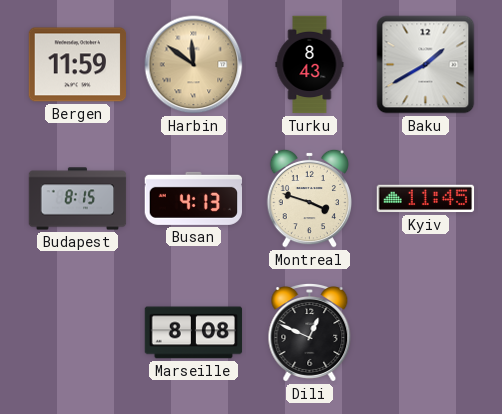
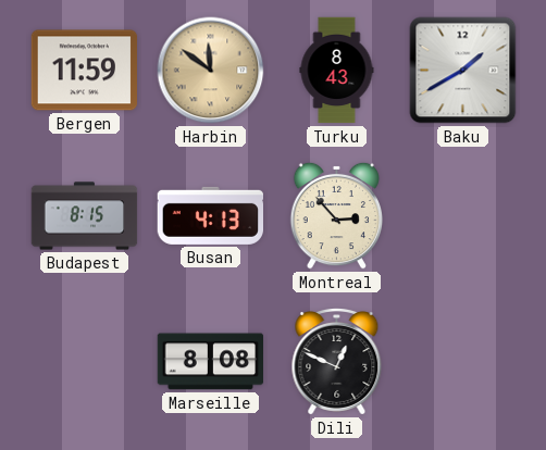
Montreal: 3:48 -> 2:53
Kyiv: 11:45 -> none
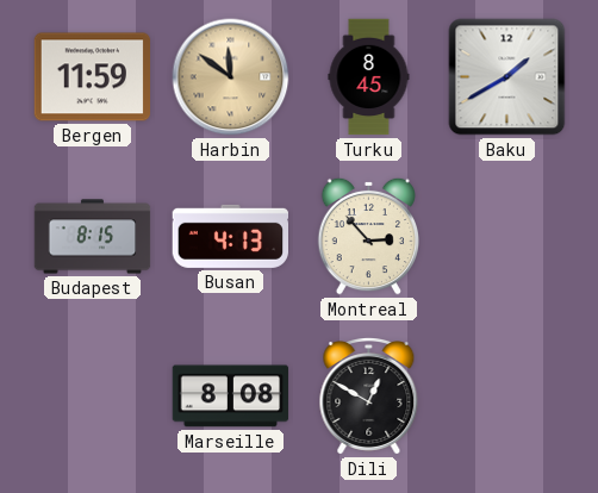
Turku: 8:43 -> 8:45
Dili: 12:49 -> 12:50
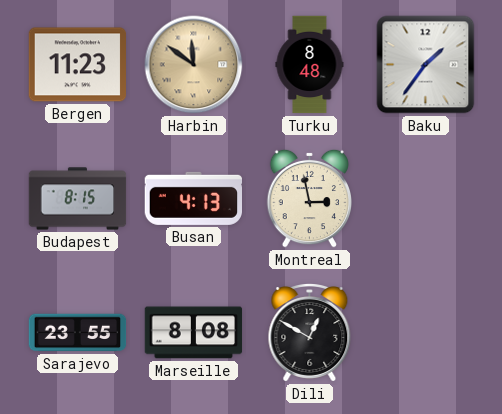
Bergen: 11:59 -> 11:23
Turku: 8:45 -> 8:48
Baku: 1:40 -> 1:36
Montreal: 2:53 -> 2:58
Sarajevo: none -> 23:55
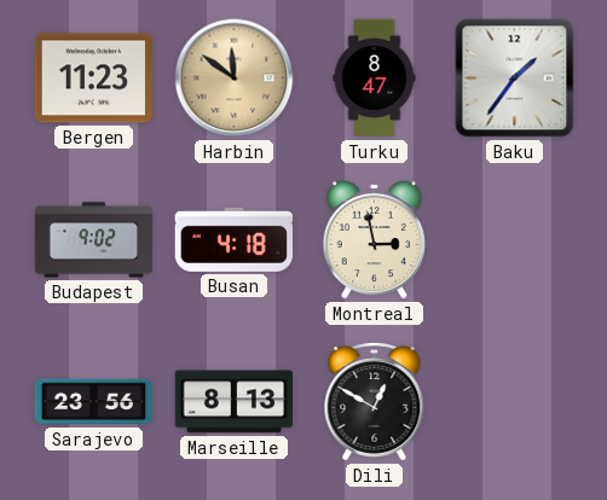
Turku: 8:48 -> 8:47
Budapest: 8:15 -> 9:02
Busan: 4:13 -> 4:18
Sarajevo: 23:55 -> 23:56
Marseille: 8:08 -> 8:13
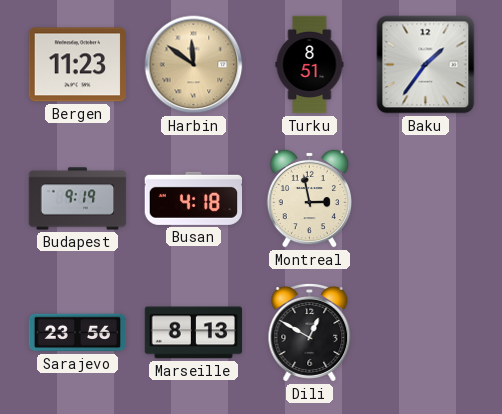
Turku: 8:47 -> 8:51
Budapest: 9:02 -> 9:19
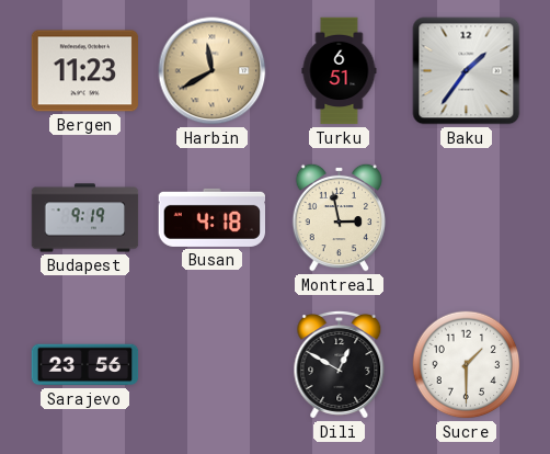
Harbin: 11:51 -> 11:40
Turku: 8:51 -> 6:51
Marseille: 8:13 -> none
Sucre: none -> 1:30
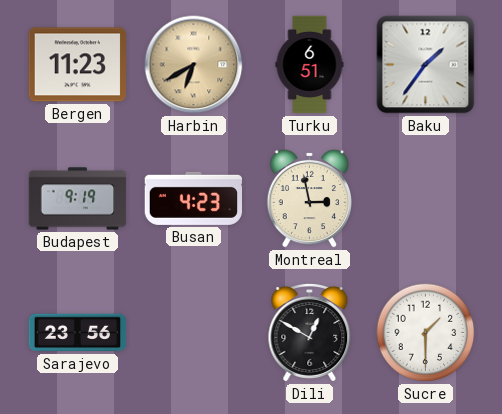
Harbin: 11:40 -> 6:40
Busan: 4:18 -> 4:23
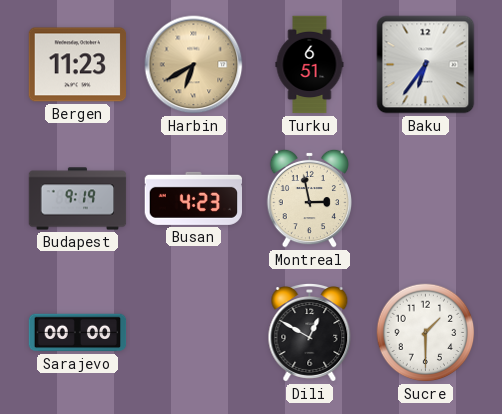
Baku: 1:36 -> 6:36
Sarajevo: 23:56 -> 00:00
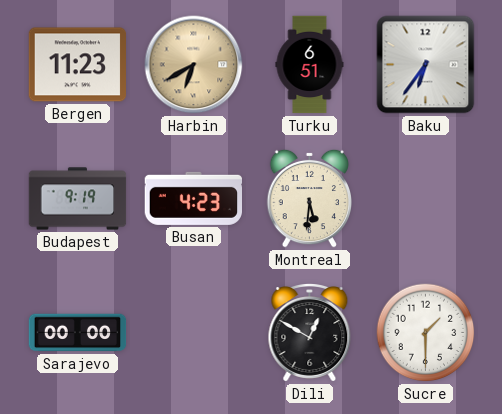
Montreal: 2:58 -> 5:31
